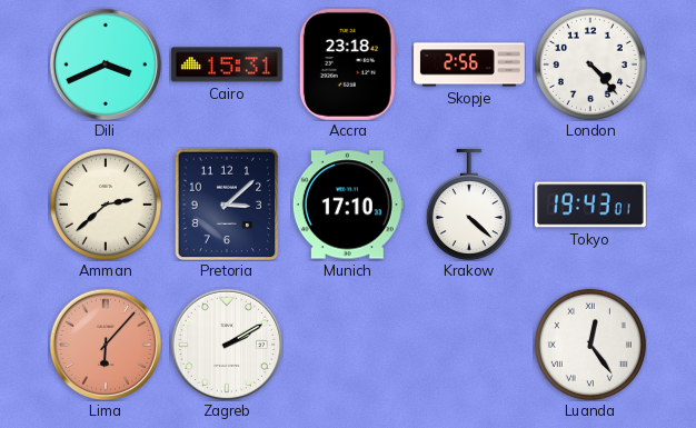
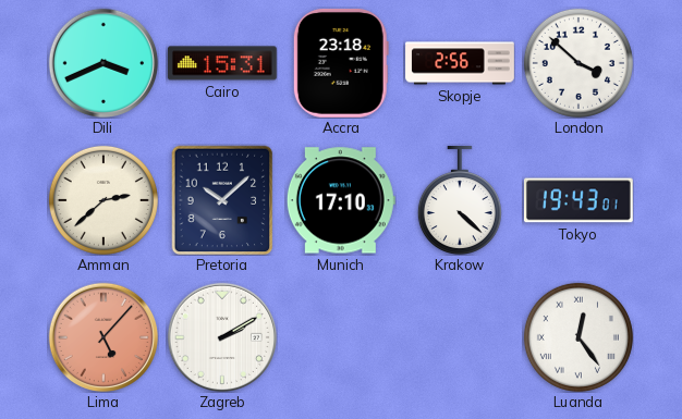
London: 4:23 -> 3:52
Pretoria: 3:08 -> 10:08
Lima: 6:07 -> 5:07
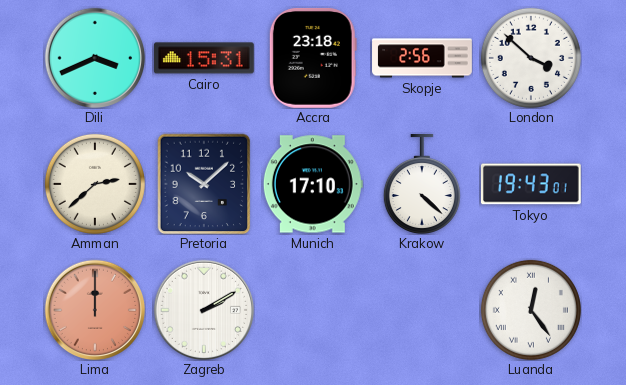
Lima: 5:07 -> 12:00
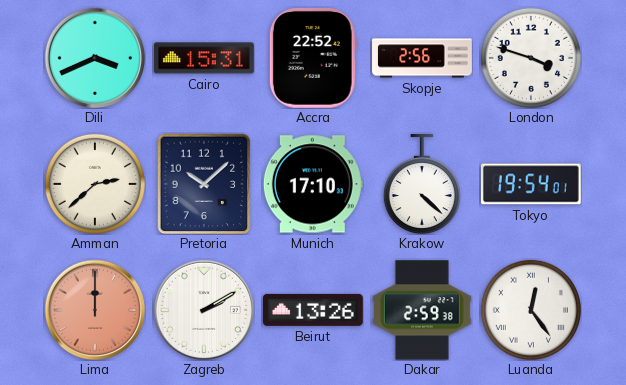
Accra: 23:18 -> 22:52
London: 3:52 -> 3:48
Tokyo: 19:43 -> 19:54
Beirut: none -> 13:26
Dakar: none -> 2:59
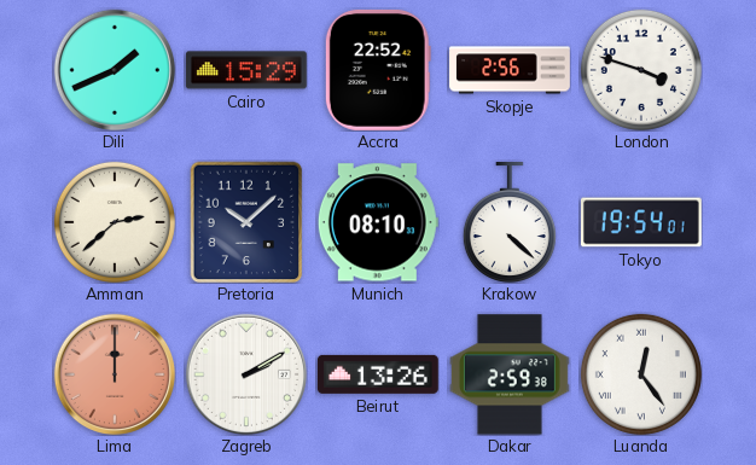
Dili: 3:41 -> 1:41
Cairo: 15:31 -> 15:29
Munich: 17:10 -> 08:10
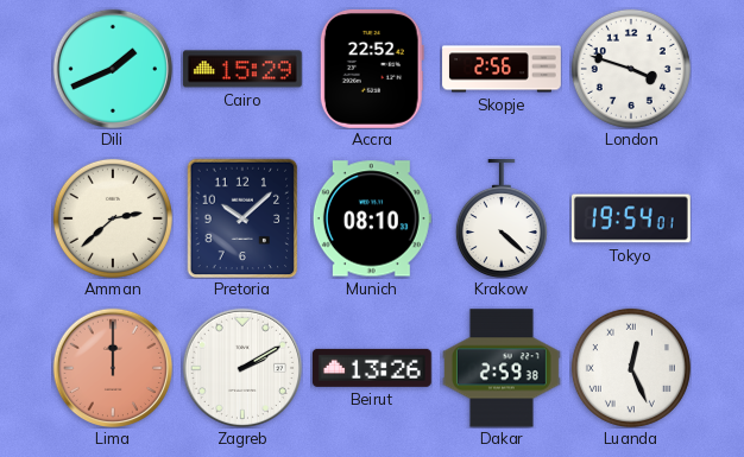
Luanda: 12:24 -> 12:26
